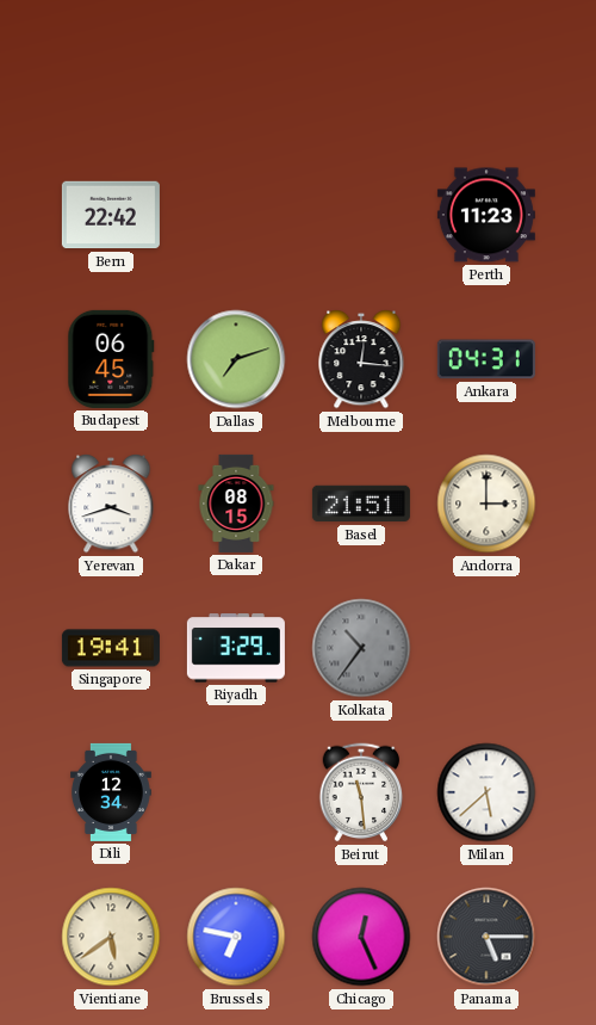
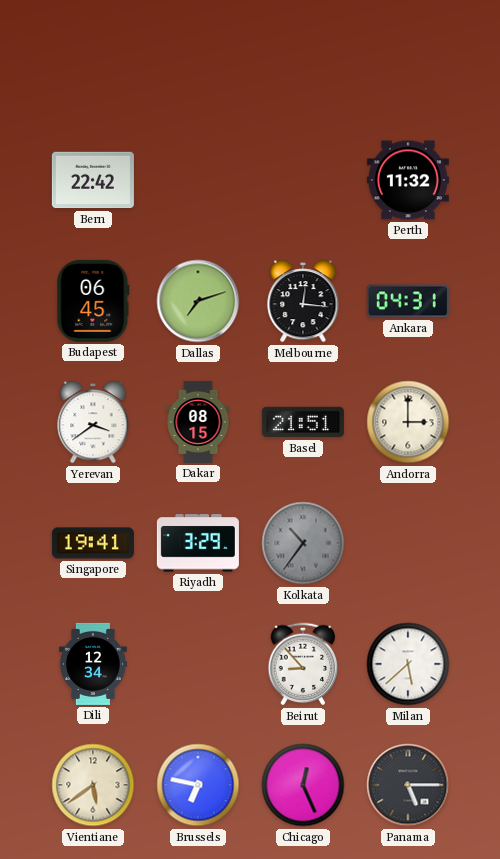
Perth: 11:23 -> 11:32
Yerevan: 3:42 -> 3:39
Beirut: 11:29 -> 8:53
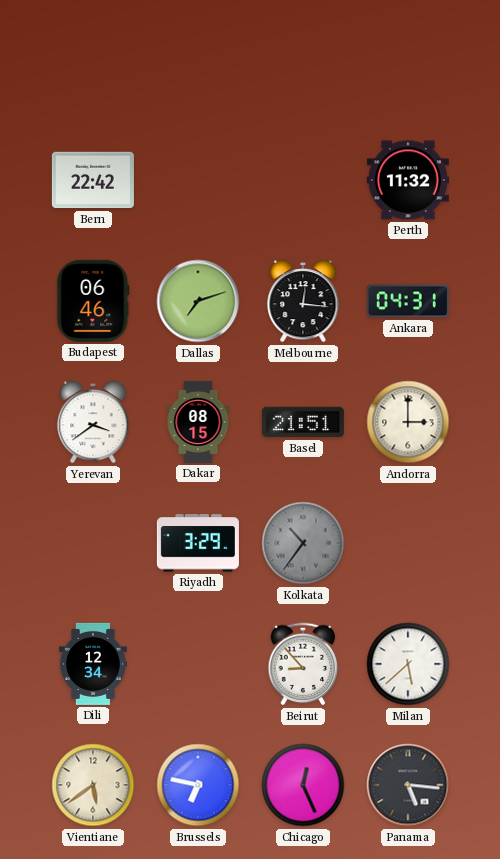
Budapest: 06:45 -> 06:46
Singapore: 19:41 -> none
Panama: 5:15 -> 5:16
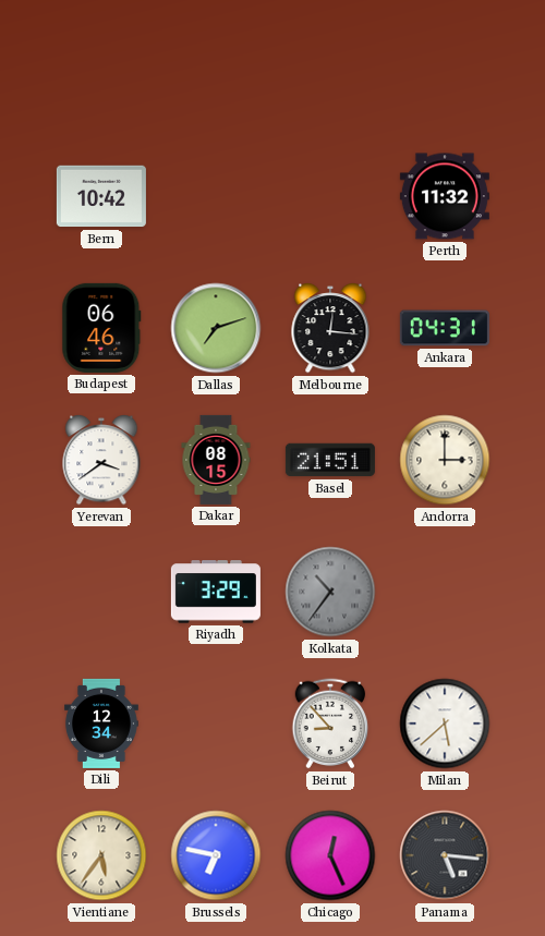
Bern: 22:42 -> 10:42
Vientiane: 5:39 -> 5:36
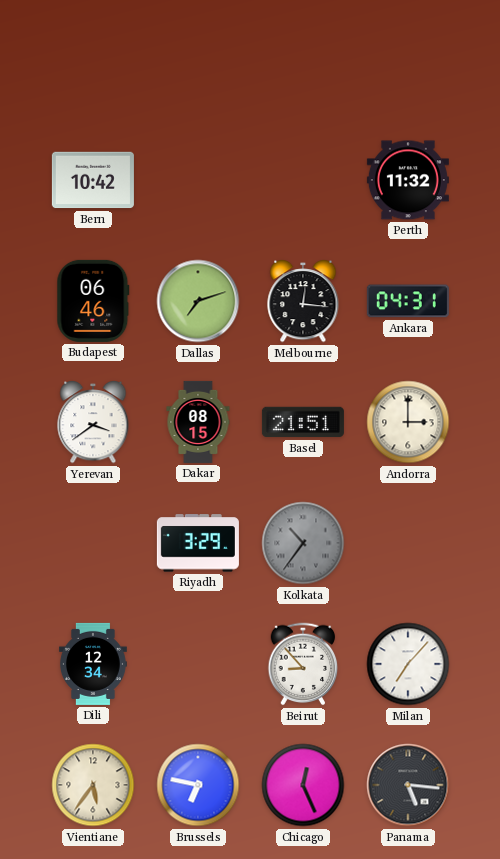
Milan: 5:38 -> 7:07
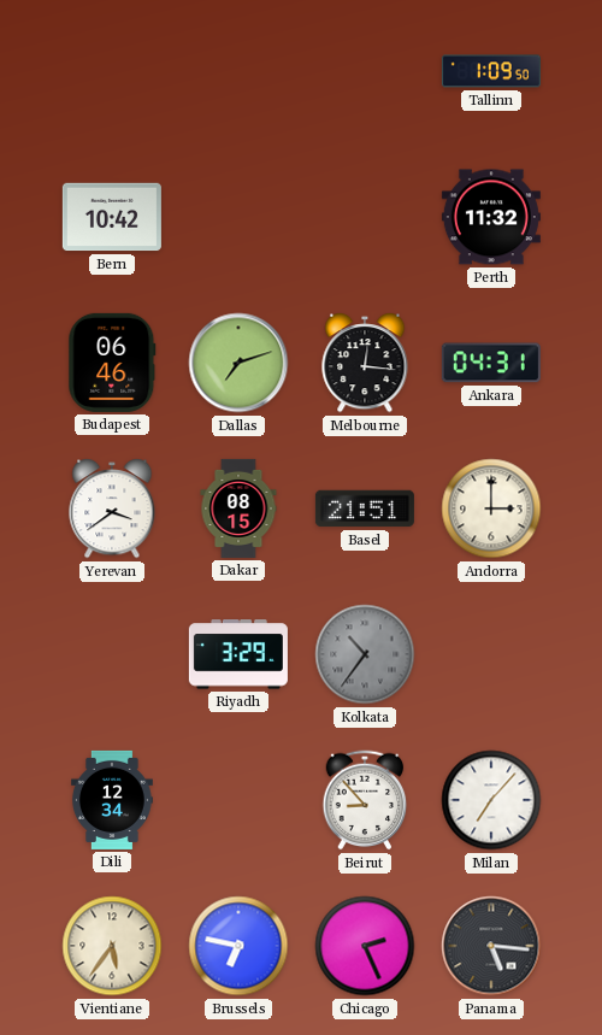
Tallinn: none -> 1:09
Chicago: 12:26 -> 2:26
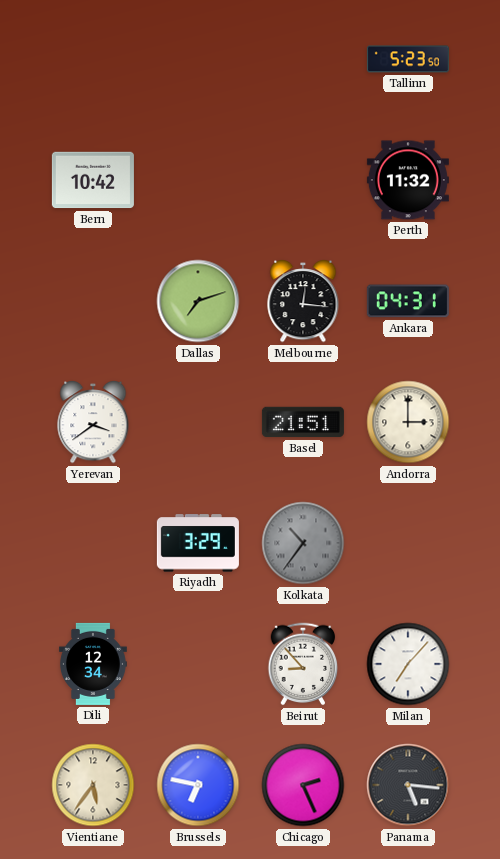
Tallinn: 1:09 -> 5:23
Budapest: 06:46 -> none
Dakar: 08:15 -> none
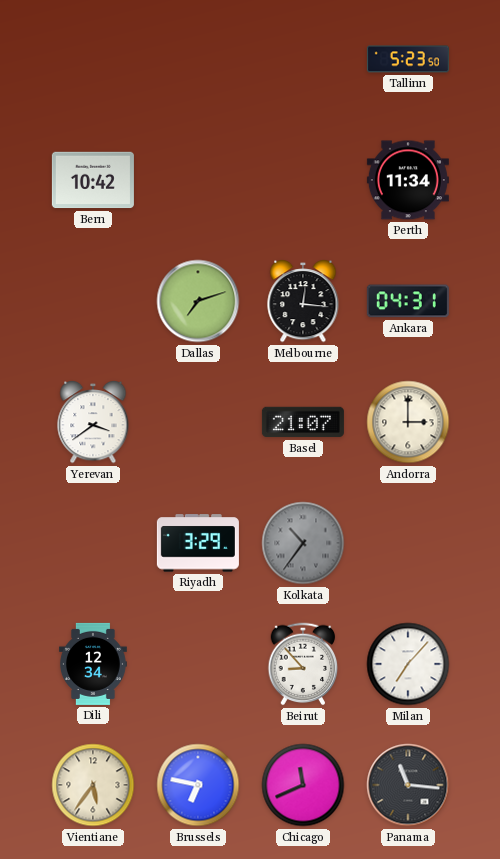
Perth: 11:32 -> 11:34
Basel: 21:51 -> 21:07
Chicago: 2:26 -> 11:41
Panama: 5:16 -> 11:16
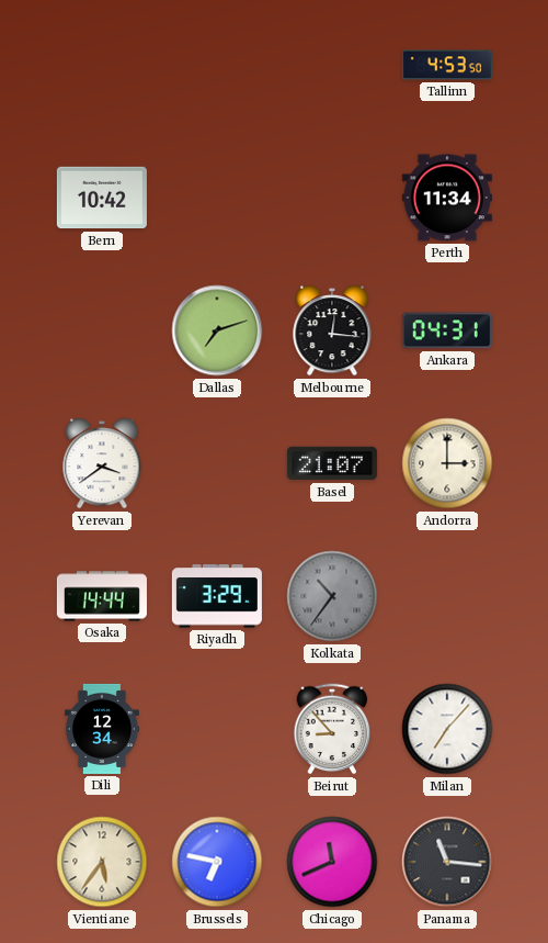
Tallinn: 5:23 -> 4:53
Osaka: none -> 14:44
